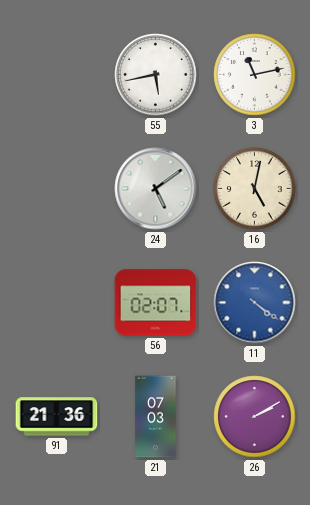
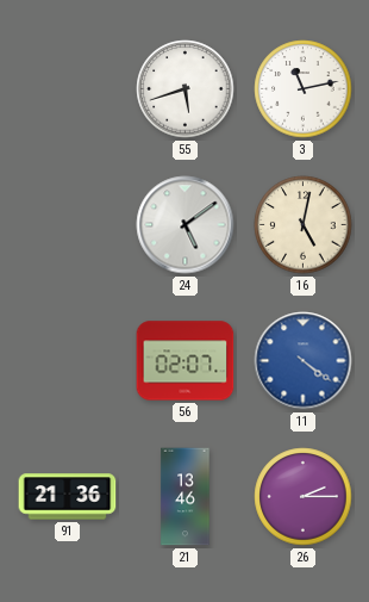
55: 5:43 -> 5:42
21: 07:03 -> 13:46
26: 2:10 -> 2:15
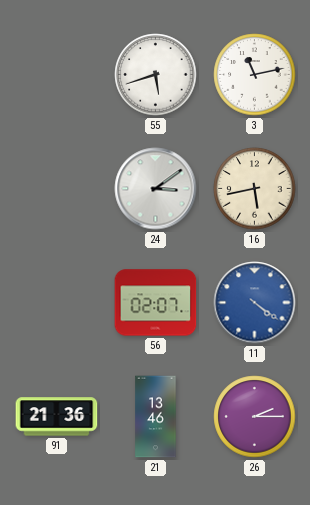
24: 5:09 -> 3:09
16: 5:02 -> 5:43
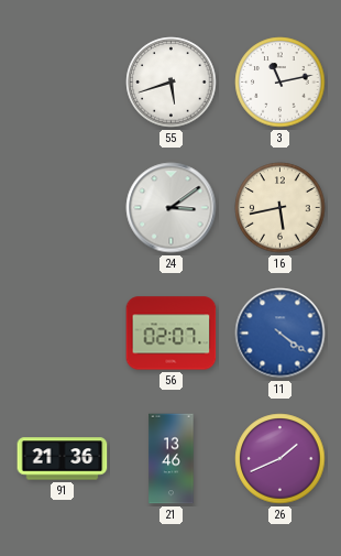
26: 2:15 -> 1:41
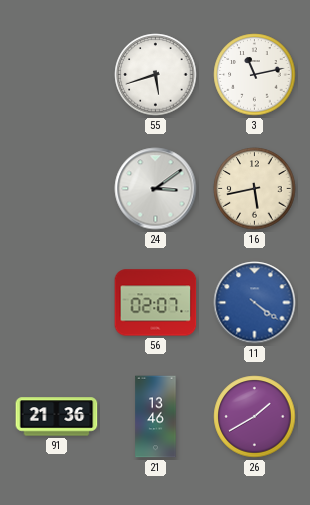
26: 1:41 -> 1:40
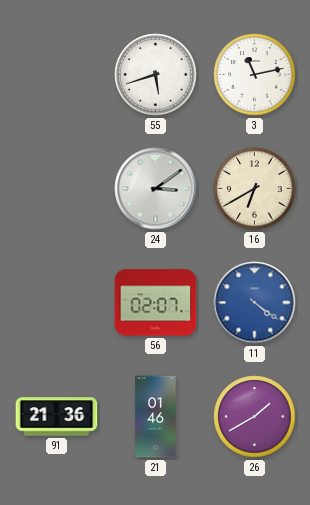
16: 5:43 -> 6:40
21: 13:46 -> 01:46
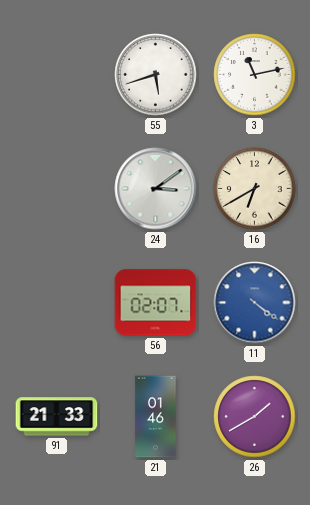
91: 21:36 -> 21:33
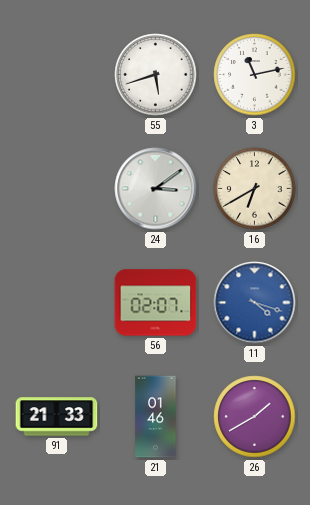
11: 4:21 -> 4:18
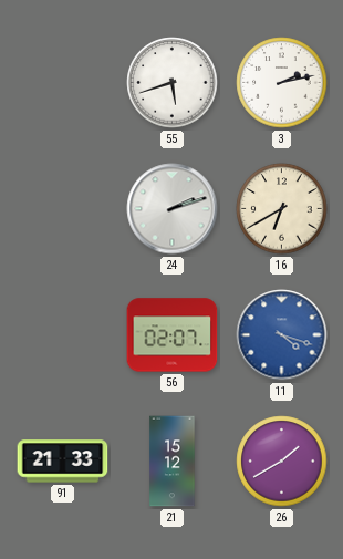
3: 11:13 -> 2:13
24: 3:09 -> 2:12
21: 01:46 -> 15:12
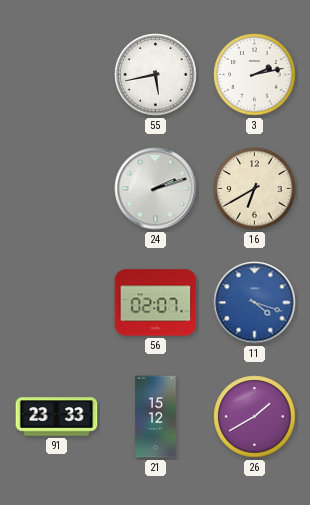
55: 5:42 -> 5:43
91: 21:33 -> 23:33
